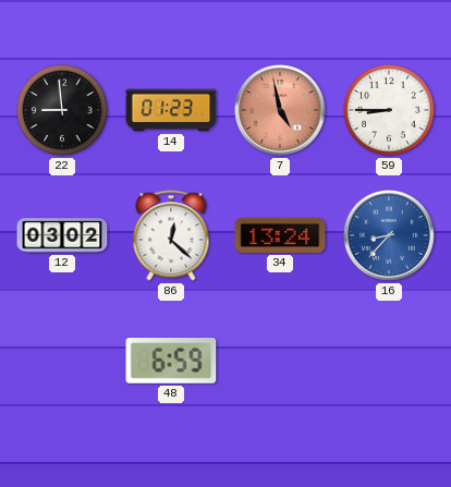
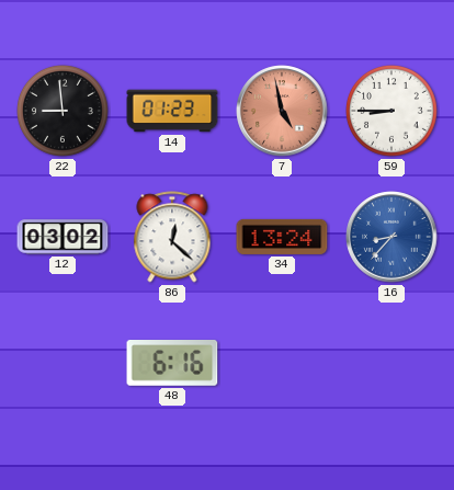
48: 6:59 -> 6:16
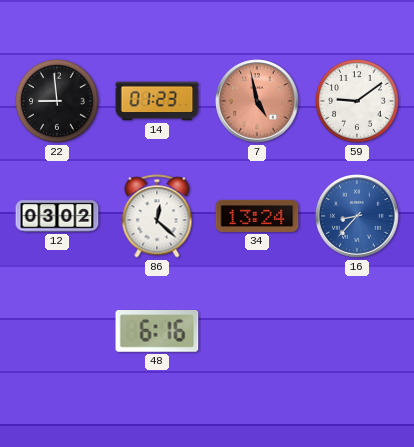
59: 8:45 -> 9:09
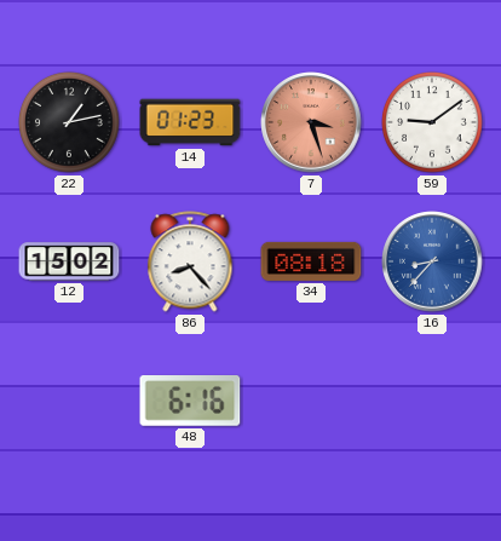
22: 8:59 -> 1:13
7: 4:58 -> 3:27
12: 03:02 -> 15:02
86: 12:22 -> 8:23
34: 13:24 -> 08:18
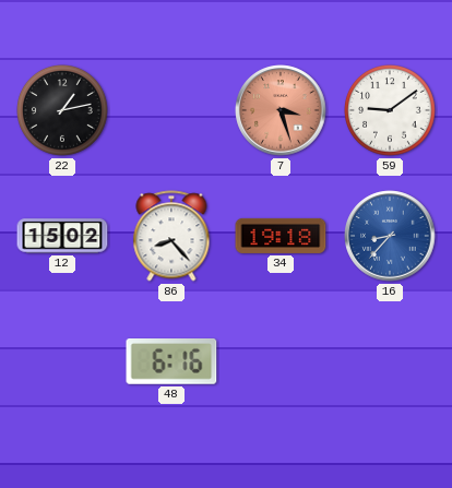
14: 01:23 -> none
34: 08:18 -> 19:18
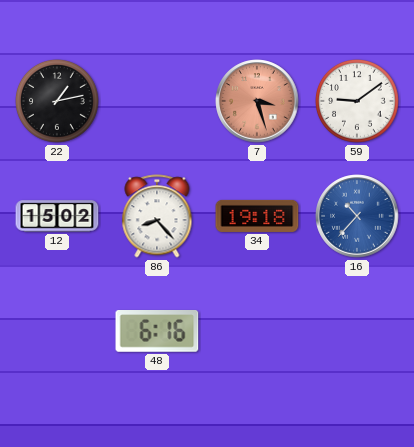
16: 8:37 -> 10:37
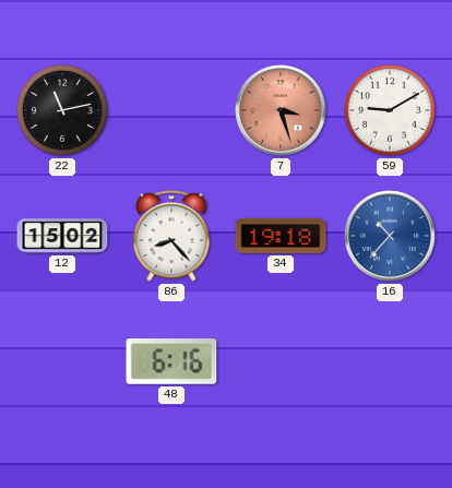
22: 1:13 -> 11:13
59: 9:09 -> 9:10
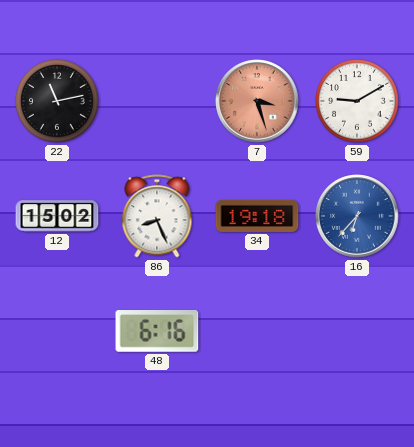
86: 8:23 -> 8:26
16: 10:37 -> 6:37
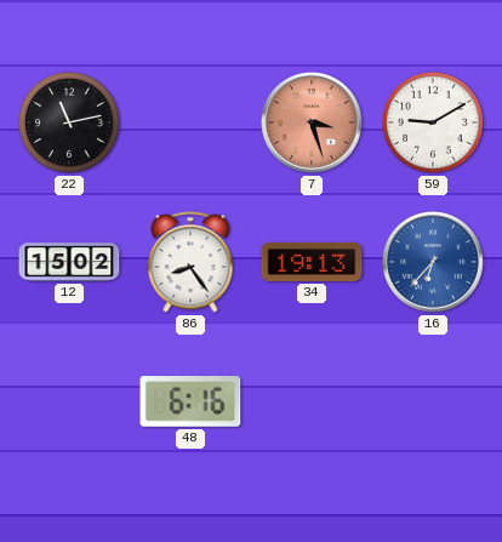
86: 8:26 -> 8:24
34: 19:18 -> 19:13
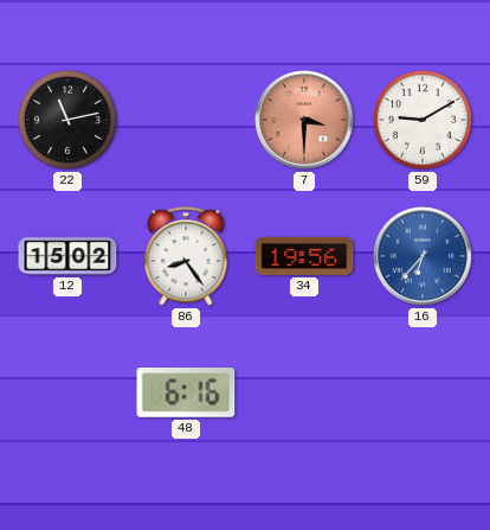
7: 3:27 -> 3:30
34: 19:13 -> 19:56
